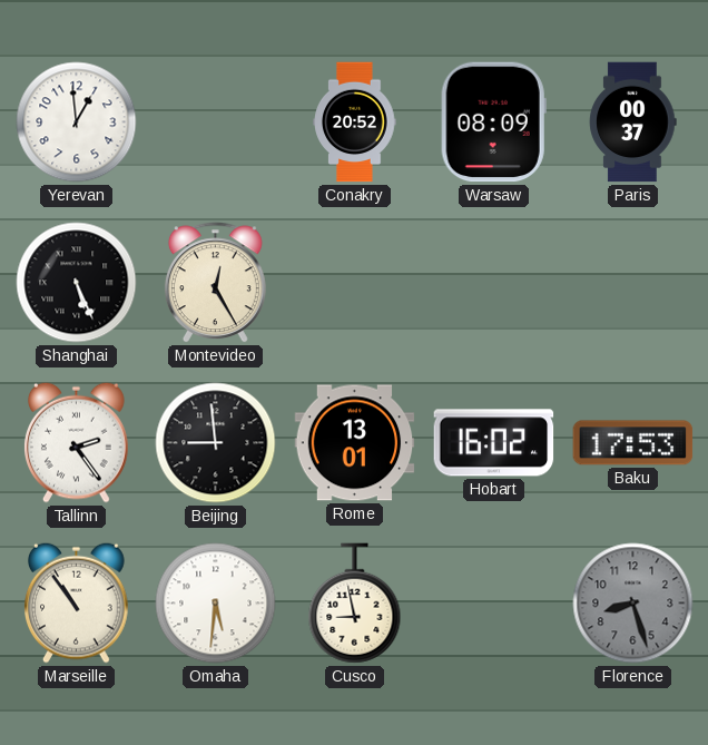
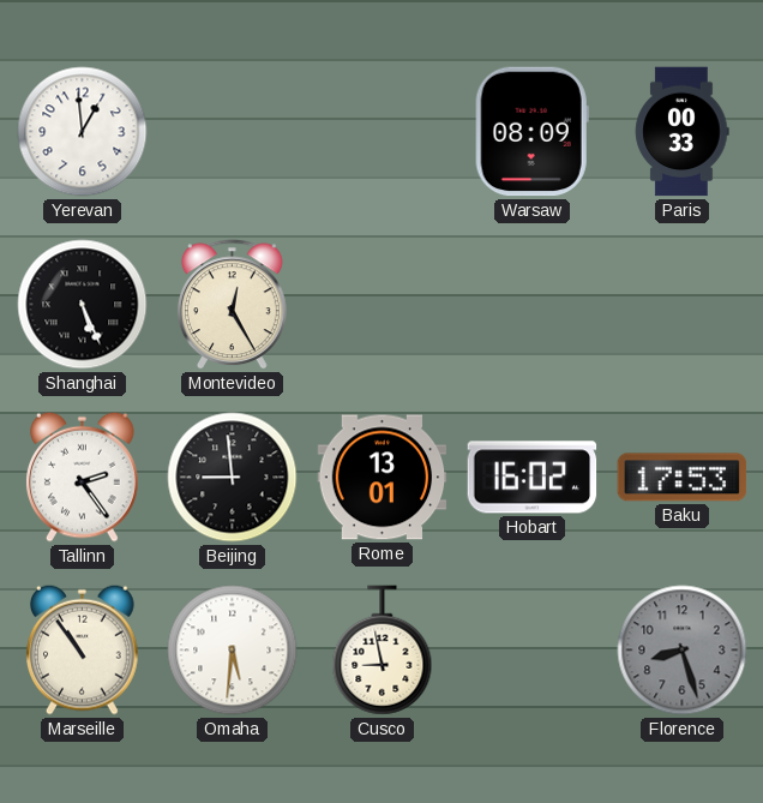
Conakry: 20:52 -> none
Paris: 00:37 -> 00:33
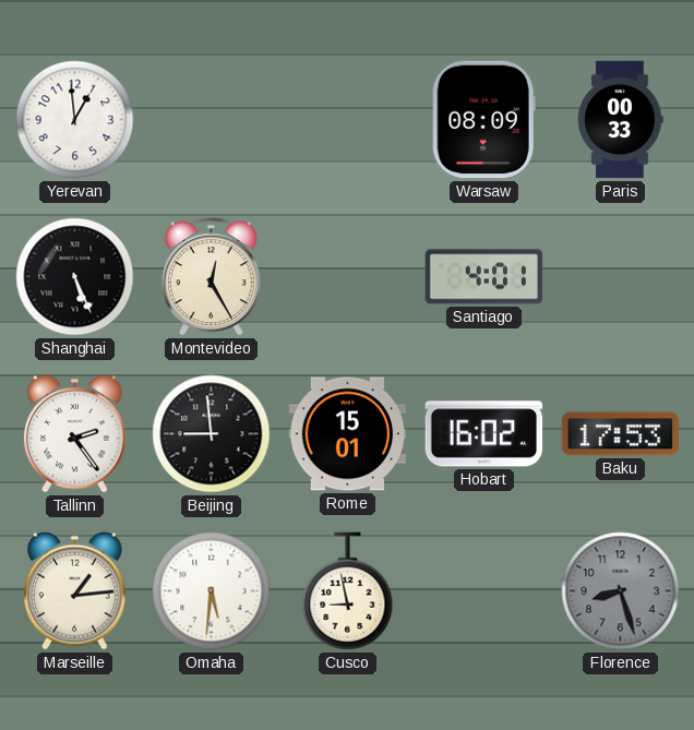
Santiago: none -> 4:01
Rome: 13:01 -> 15:01
Marseille: 10:54 -> 1:14
